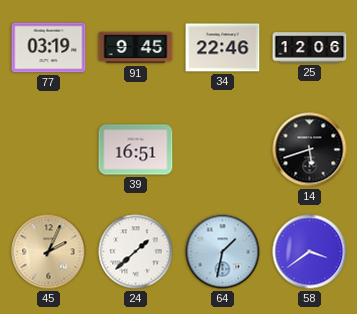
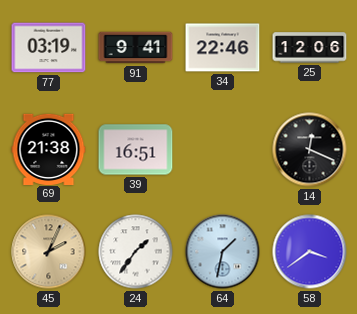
91: 9:45 -> 9:41
69: none -> 21:38
14: 5:42 -> 12:19
24: 1:38 -> 1:36
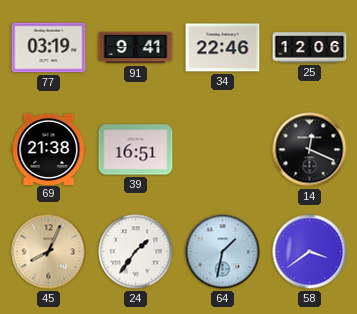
45: 2:04 -> 8:04
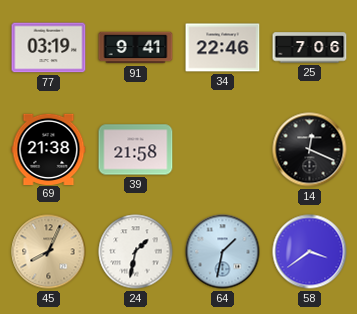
25: 12:06 -> 7:06
39: 16:51 -> 21:58
24: 1:36 -> 1:32
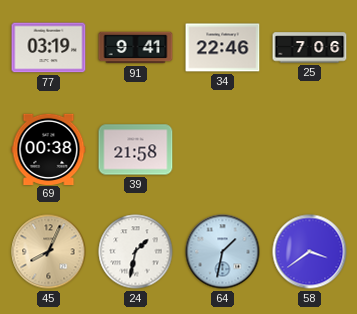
69: 21:38 -> 00:38
14: 12:19 -> none
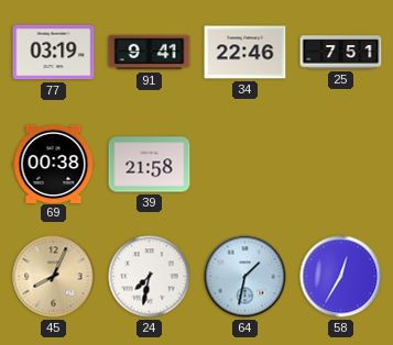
25: 7:06 -> 7:51
24: 1:32 -> 7:32
58: 3:39 -> 12:35
